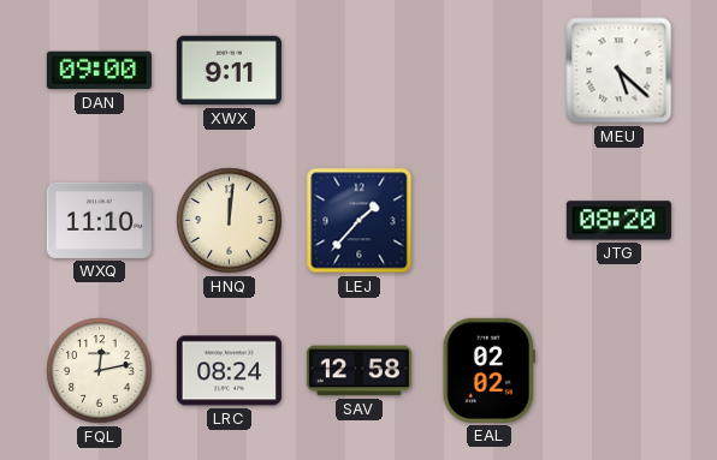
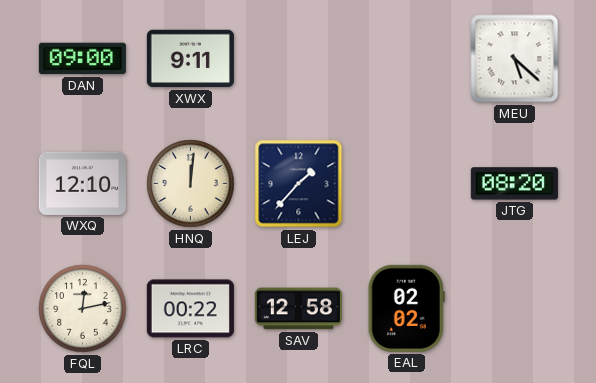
WXQ: 11:10 -> 12:10
LRC: 08:24 -> 00:22
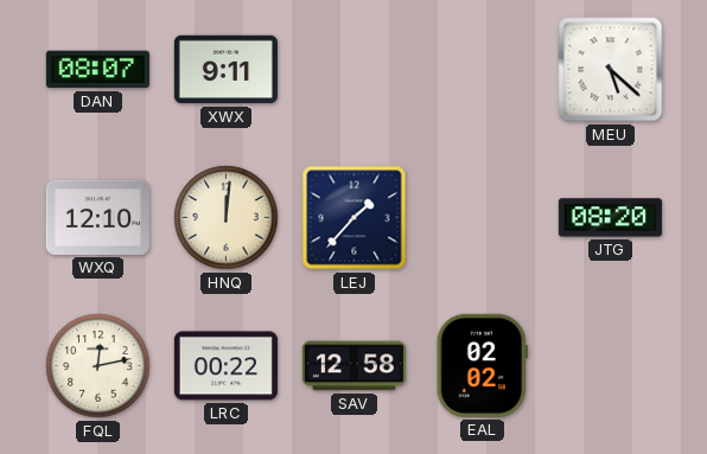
DAN: 09:00 -> 08:07
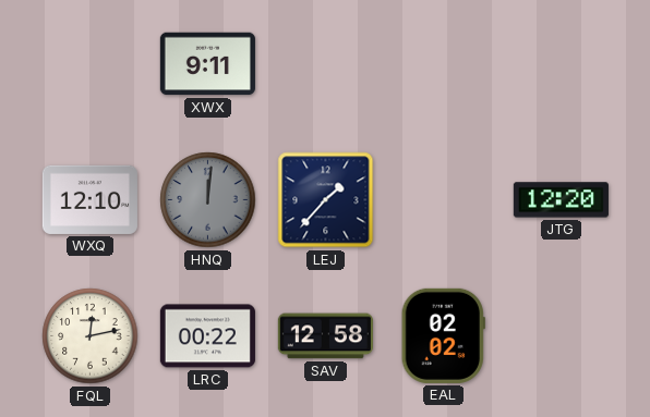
DAN: 08:07 -> none
MEU: 5:22 -> none
HNQ dial: cream -> grey
JTG: 08:20 -> 12:20
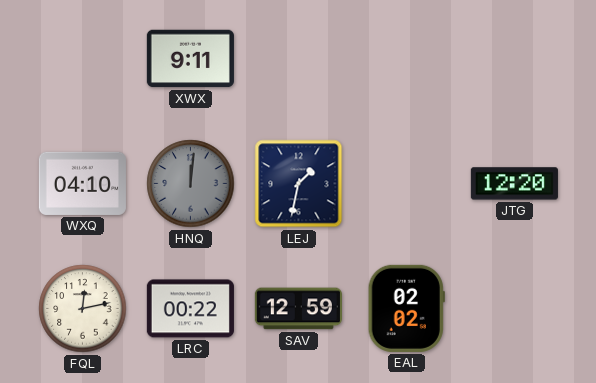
WXQ: 12:10 -> 04:10
LEJ: 1:37 -> 1:32
SAV: 12:58 -> 12:59
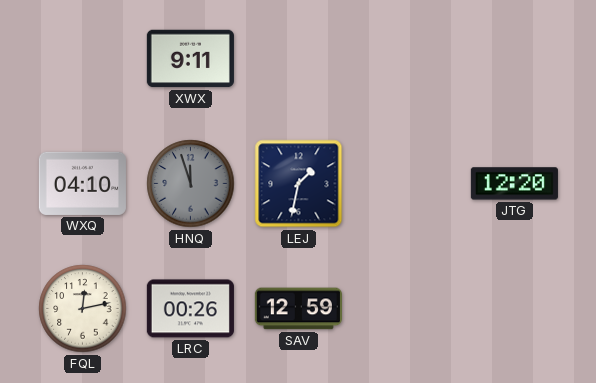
HNQ: 12:01 -> 11:57
LRC: 00:22 -> 00:26
EAL: 02:02 -> none
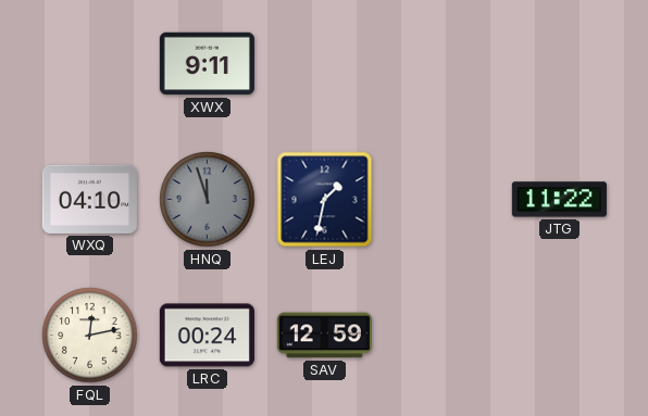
JTG: 12:20 -> 11:22
LRC: 00:26 -> 00:24
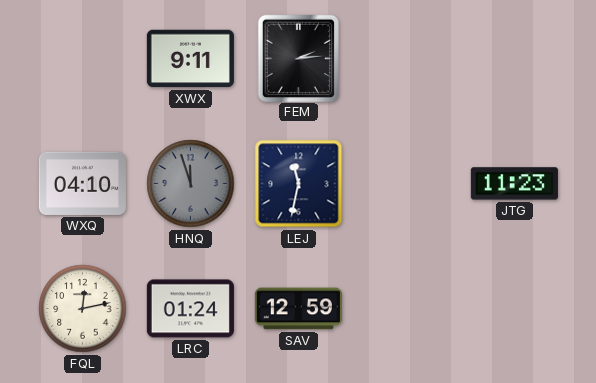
FEM: none -> 2:14
LEJ: 1:32 -> 11:32
JTG: 11:22 -> 11:23
LRC: 00:24 -> 01:24
